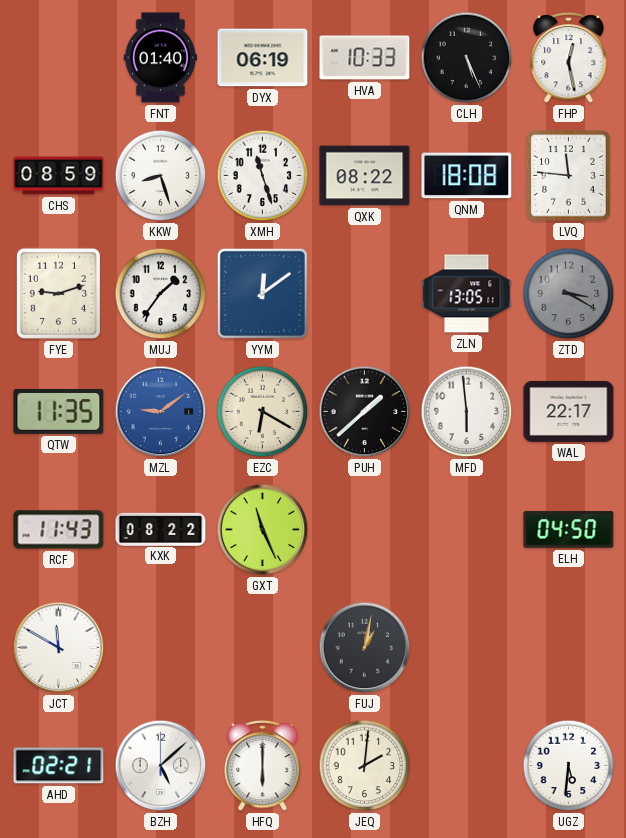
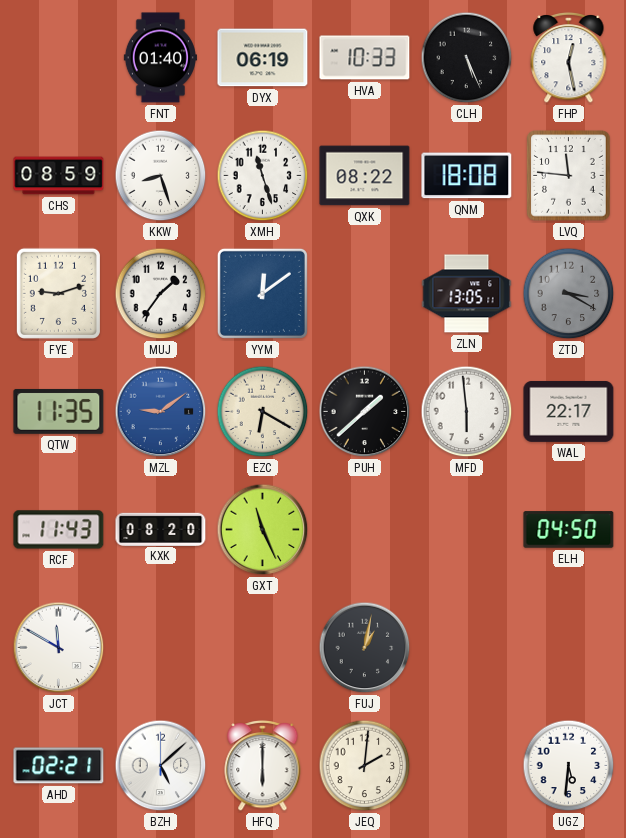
KXK: 08:22 -> 08:20
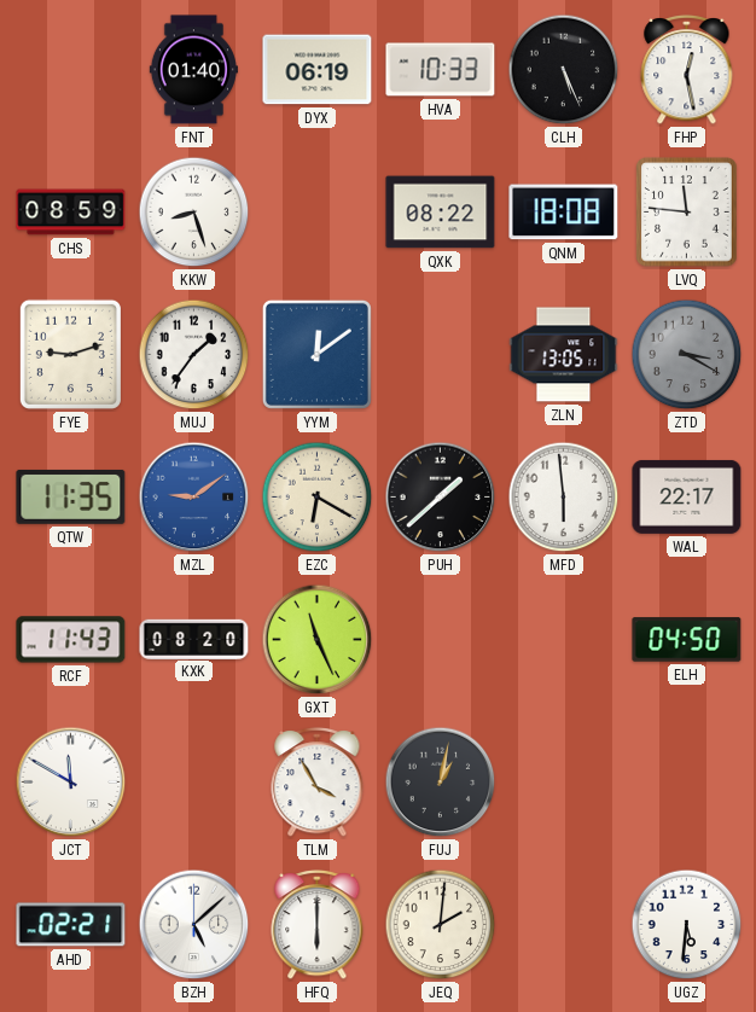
XMH: 11:27 -> none
TLM: none -> 3:55
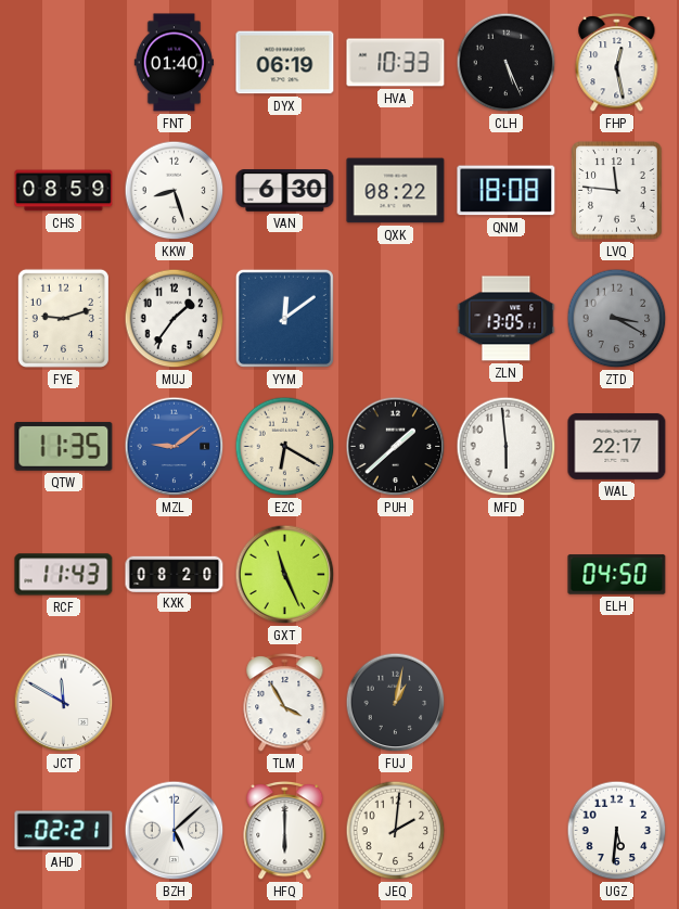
VAN: none -> 6:30
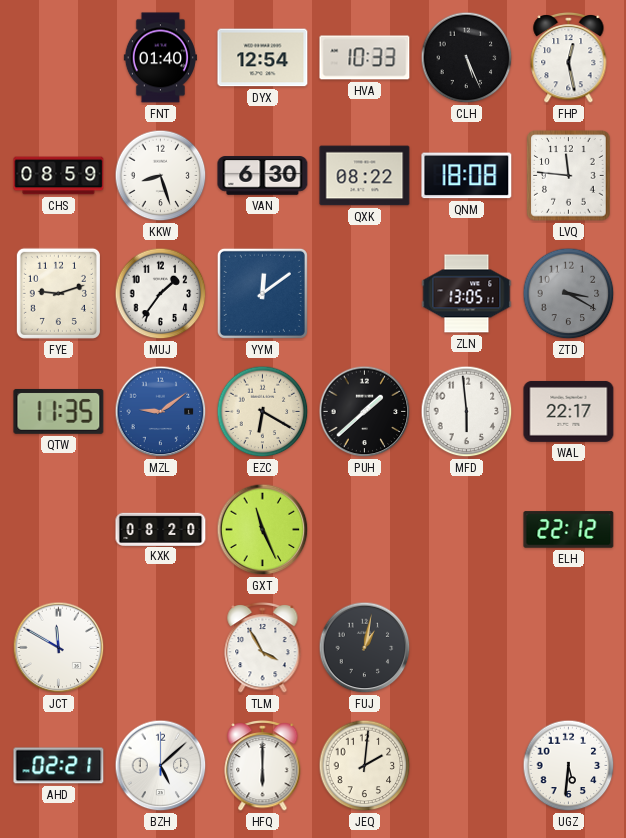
DYX: 06:19 -> 12:54
RCF: 11:43 -> none
ELH: 04:50 -> 22:12
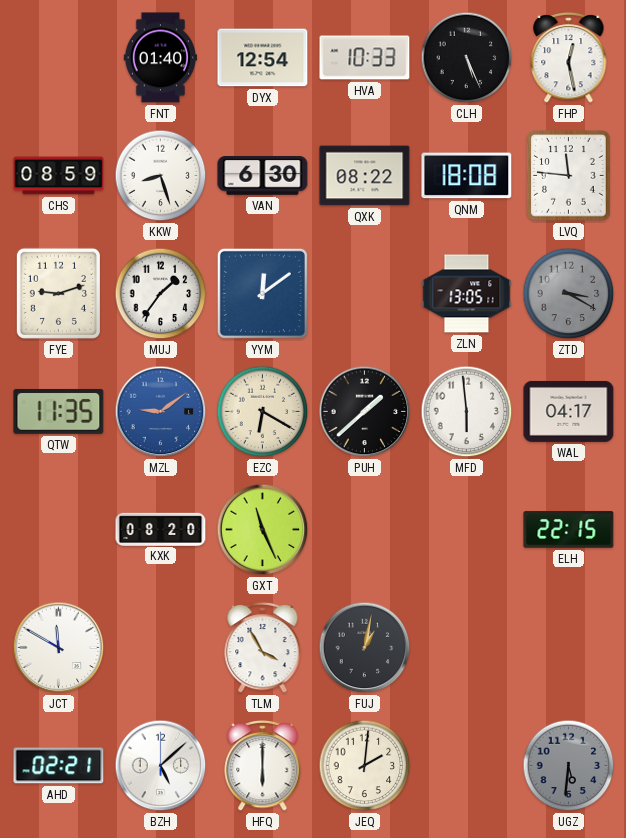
WAL: 22:17 -> 04:17
ELH: 22:12 -> 22:15
UGZ dial: white -> grey
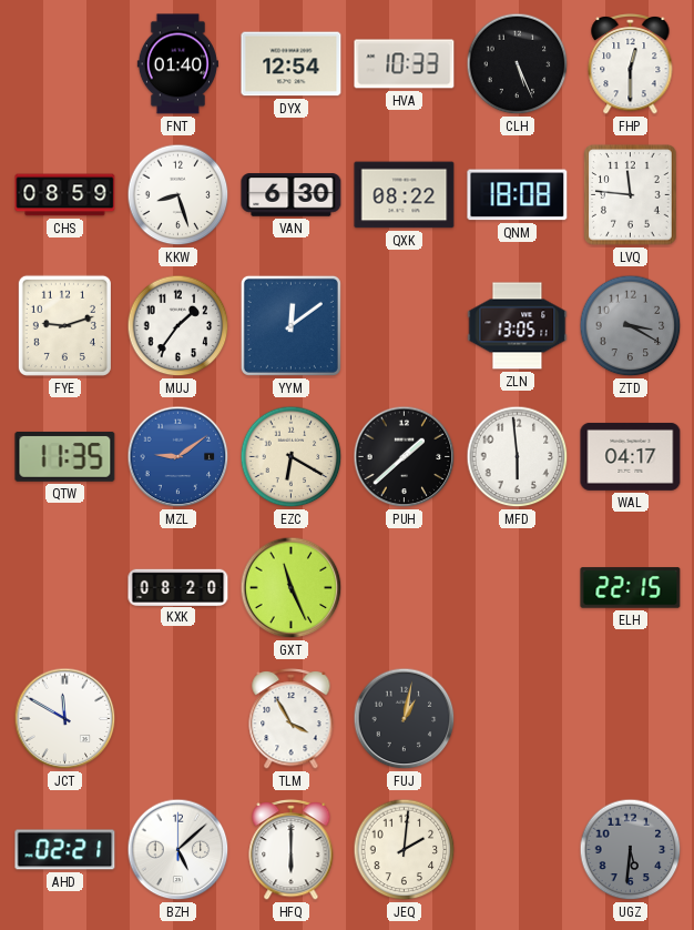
FHP: 12:28 -> 12:30
